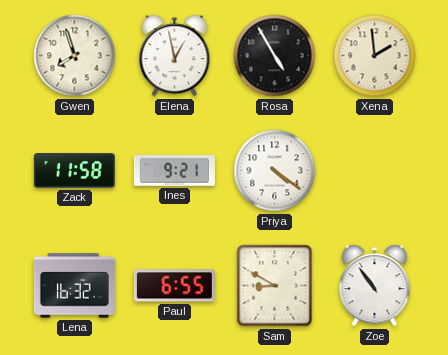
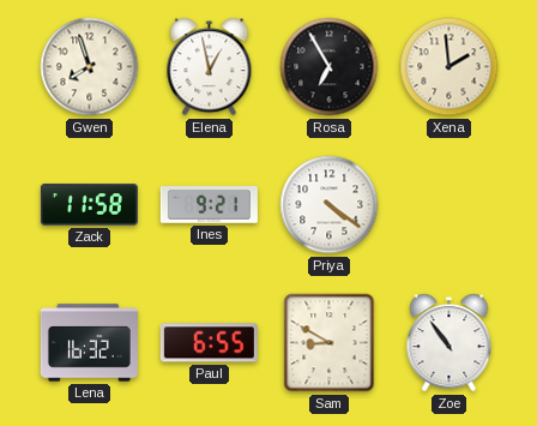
Rosa: 4:55 -> 6:55
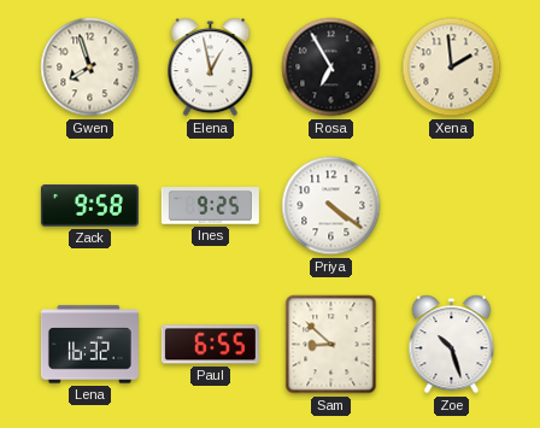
Zack: 11:58 -> 9:58
Ines: 9:21 -> 9:25
Sam: 8:50 -> 8:52
Zoe: 10:54 -> 10:27
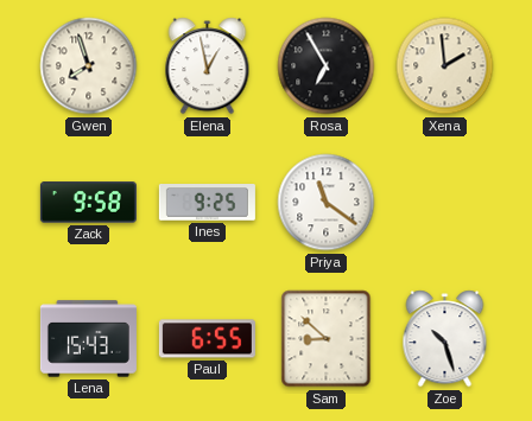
Priya: 4:21 -> 11:21
Lena: 16:32 -> 15:43
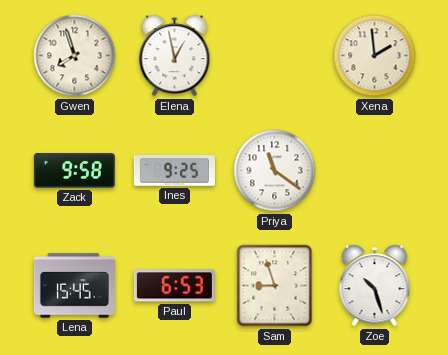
Rosa: 6:55 -> none
Lena: 15:43 -> 15:45
Paul: 6:55 -> 6:53
Sam: 8:52 -> 8:57
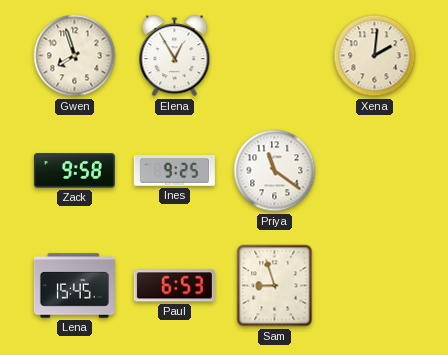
Elena: 12:58 -> 12:55
Xena: 1:59 -> 2:01
Zoe: 10:27 -> none
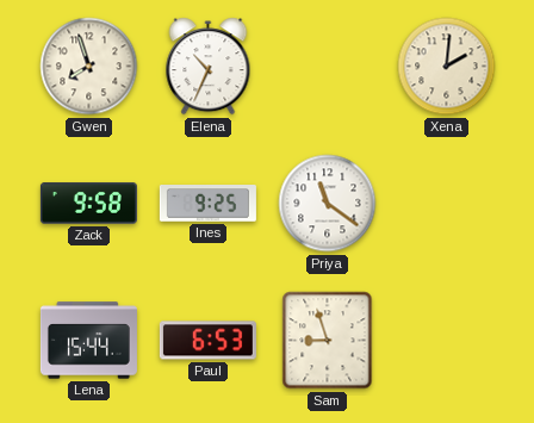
Elena: 12:55 -> 10:34
Lena: 15:45 -> 15:44
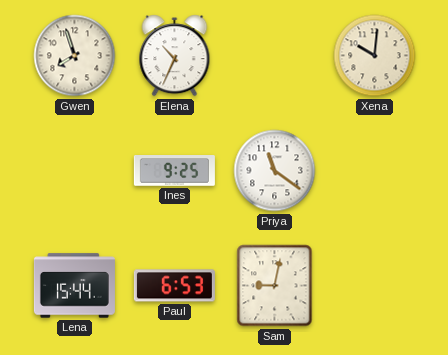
Xena: 2:01 -> 10:01
Zack: 9:58 -> none
Sam: 8:57 -> 9:02
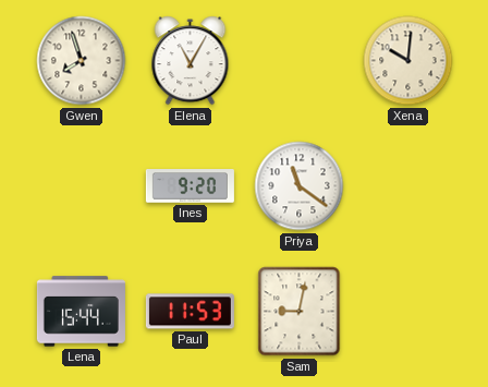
Elena: 10:34 -> 11:05
Ines: 9:25 -> 9:20
Paul: 6:53 -> 11:53
